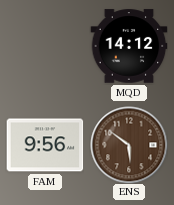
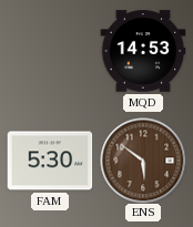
MQD: 14:12 -> 14:53
FAM: 9:56 -> 5:30
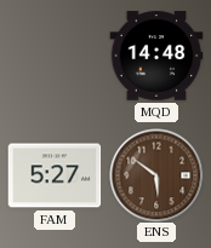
MQD: 14:53 -> 14:48
FAM: 5:30 -> 5:27
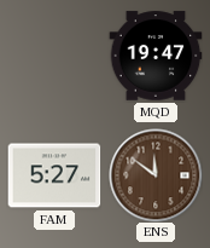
MQD: 14:48 -> 19:47
ENS: 5:51 -> 11:51
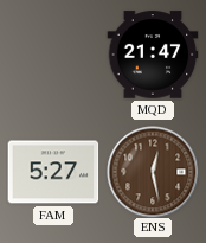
MQD: 19:47 -> 21:47
ENS: 11:51 -> 12:28
